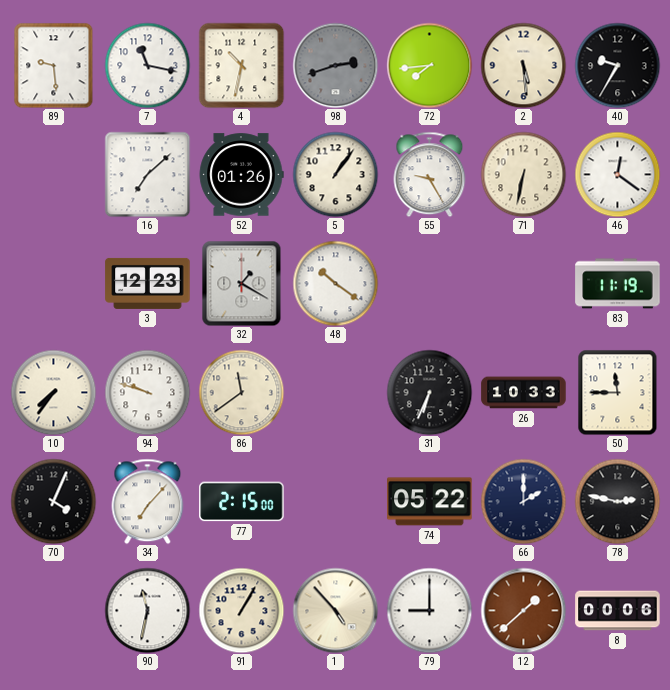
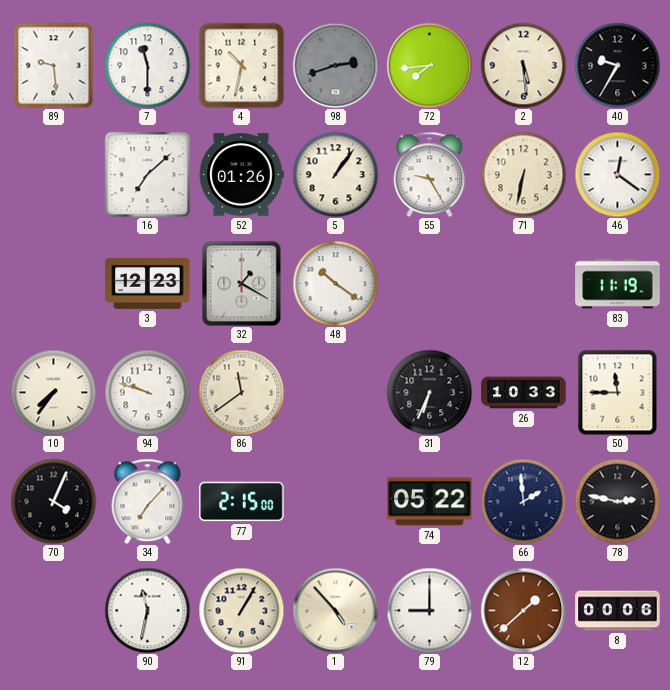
7: 11:17 -> 11:30
66: 2:00 -> 1:59
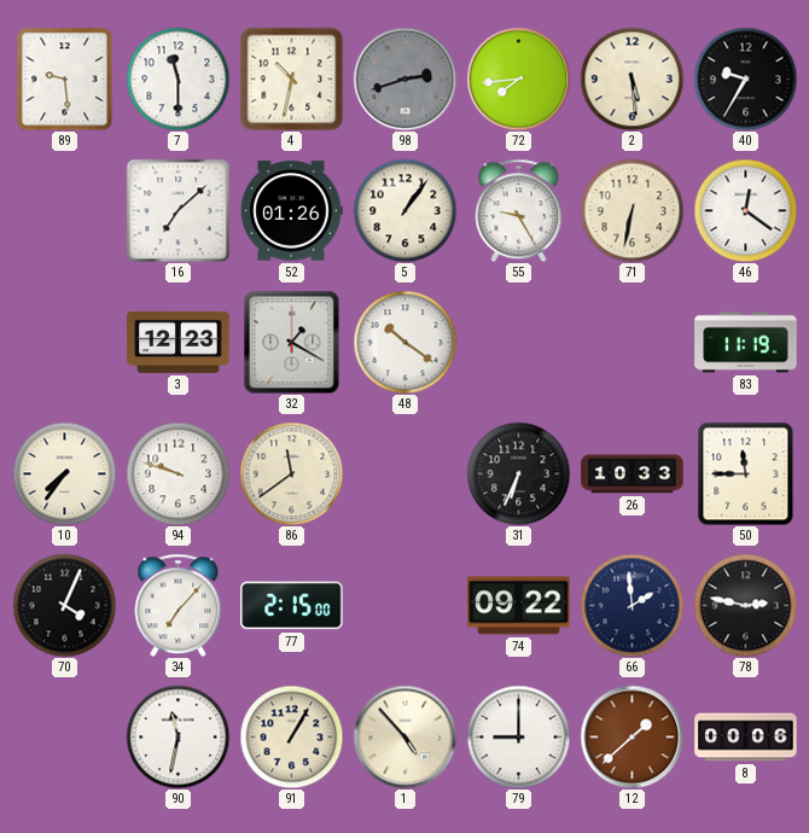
74: 05:22 -> 09:22
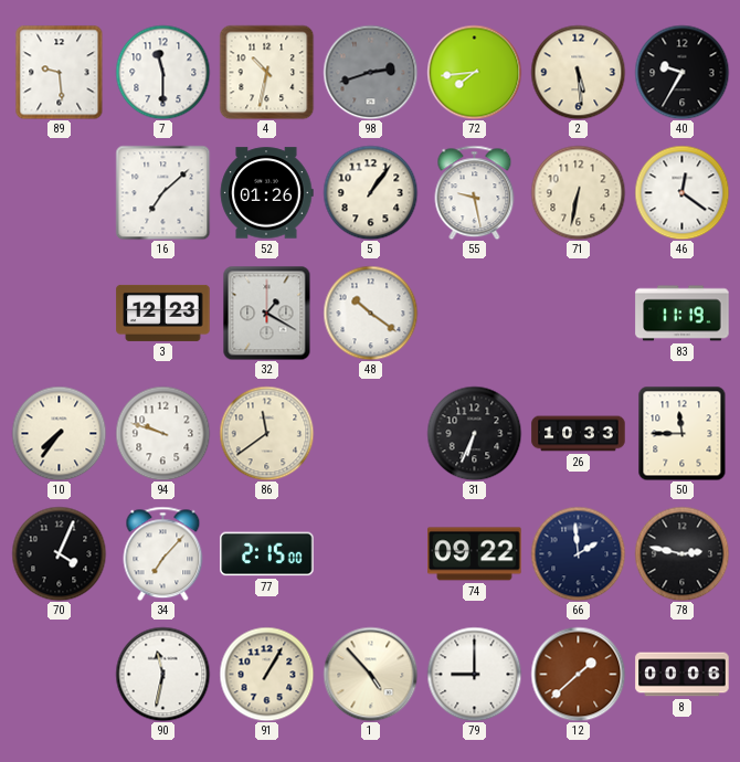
55: 9:25 -> 9:28
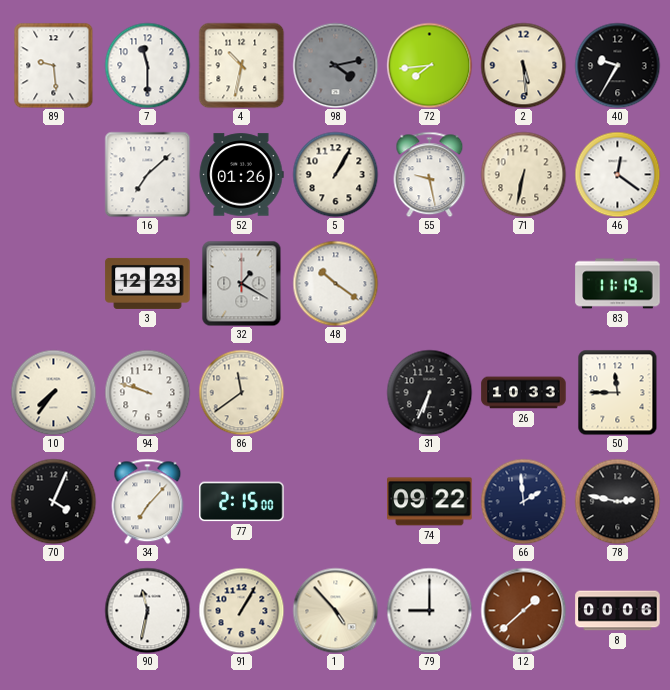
98: 2:42 -> 4:13
5: 1:06 -> 1:05
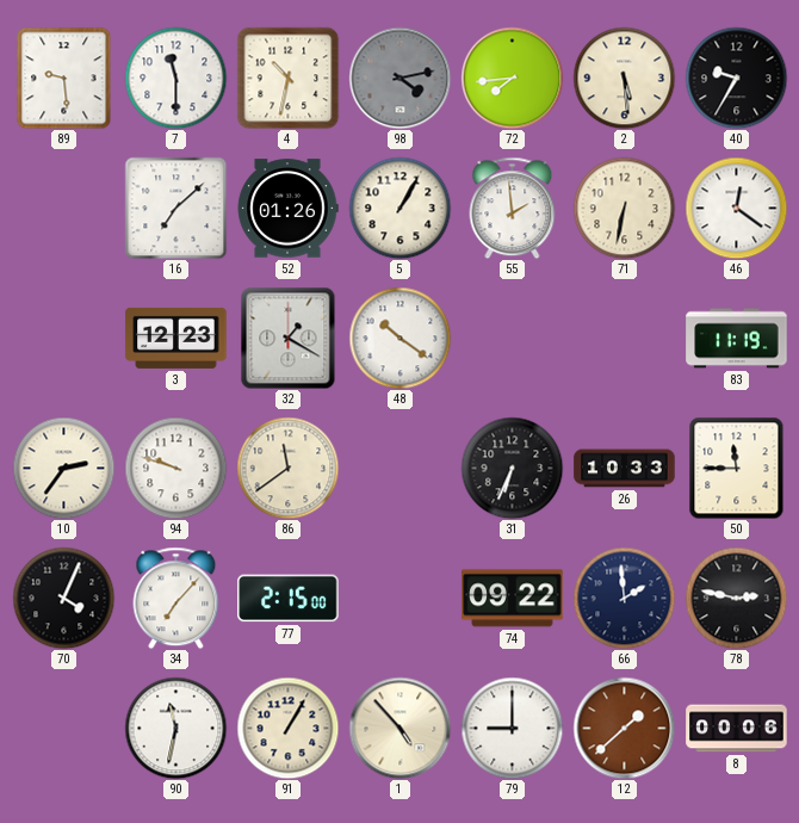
55: 9:28 -> 1:59
10: 7:36 -> 2:36
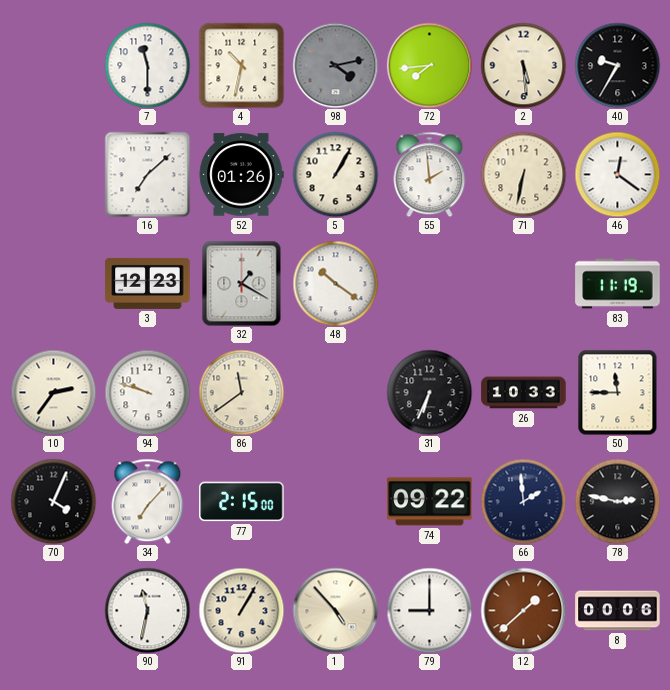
89: 9:29 -> none
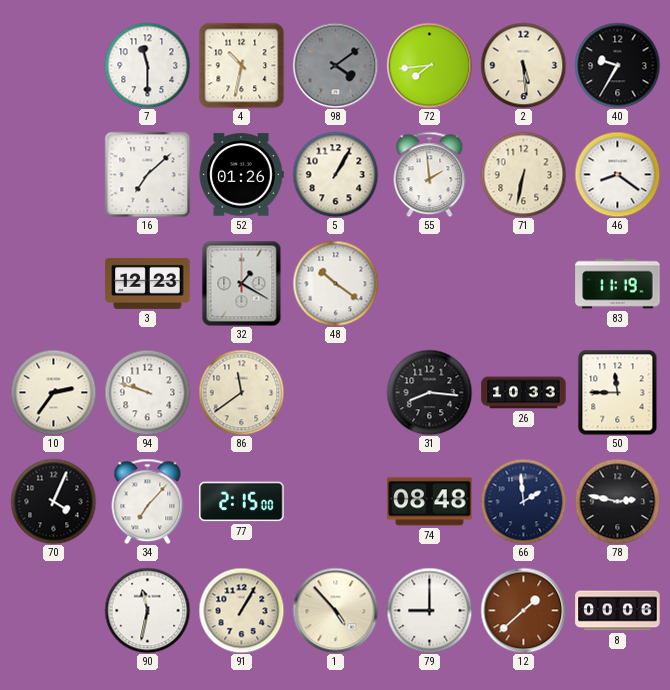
98: 4:13 -> 4:09
46: 12:21 -> 8:21
31: 6:34 -> 8:16
74: 09:22 -> 08:48
